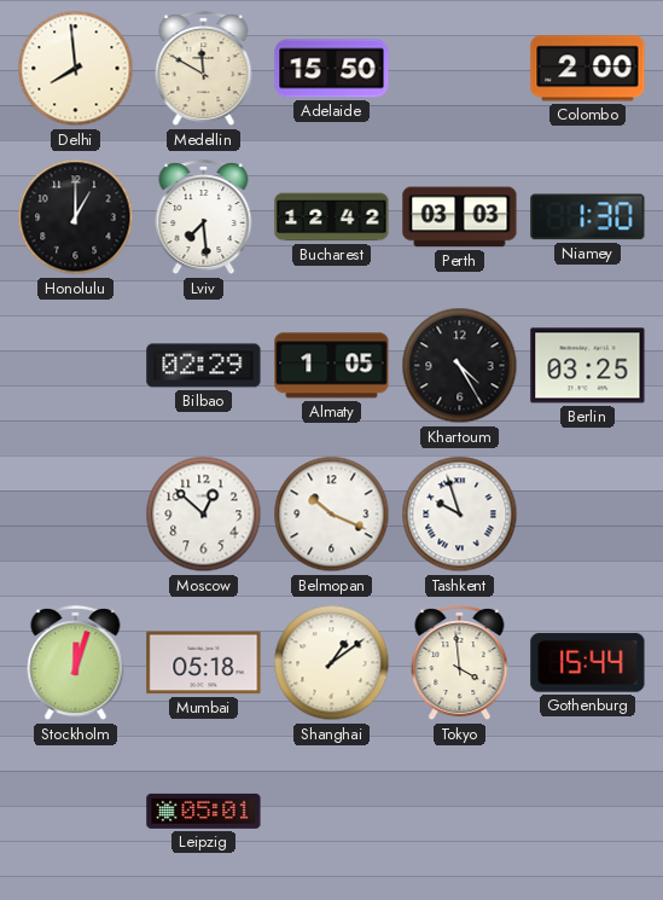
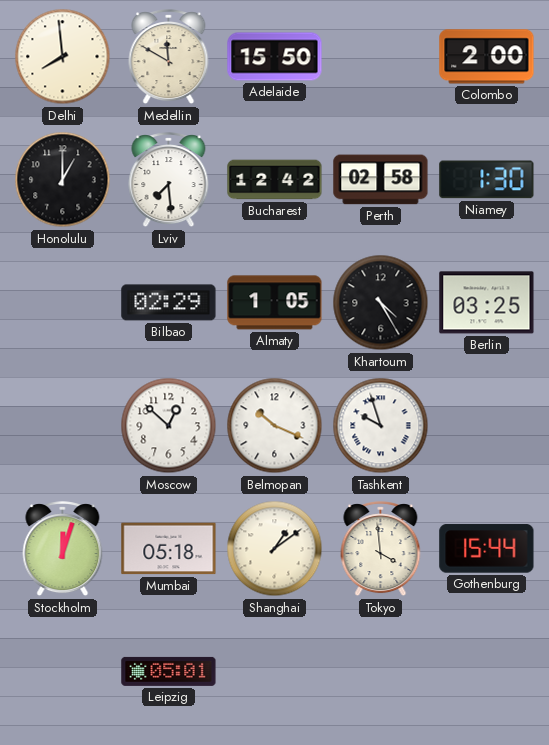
Perth: 03:03 -> 02:58
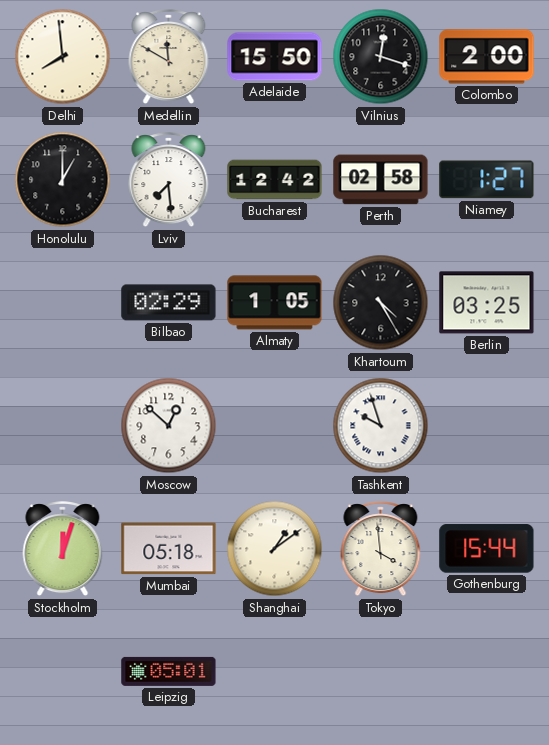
Vilnius: none -> 12:18
Niamey: 1:30 -> 1:27
Belmopan: 10:19 -> none
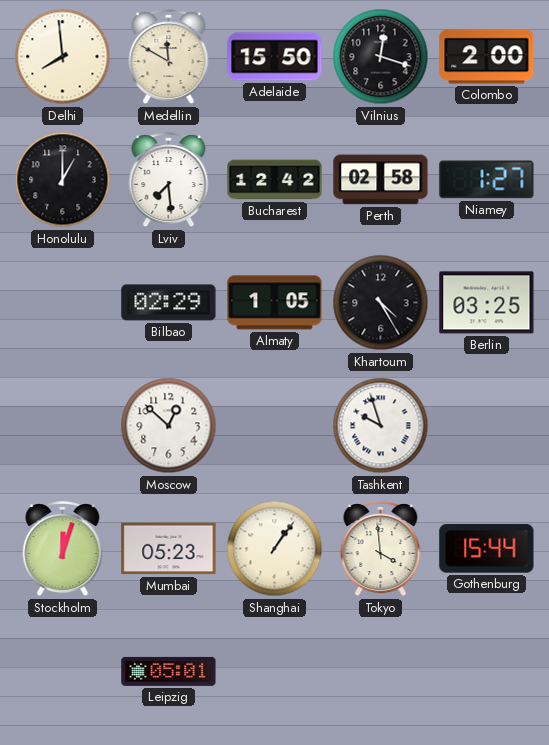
Mumbai: 05:18 -> 05:23
Shanghai: 1:09 -> 1:06
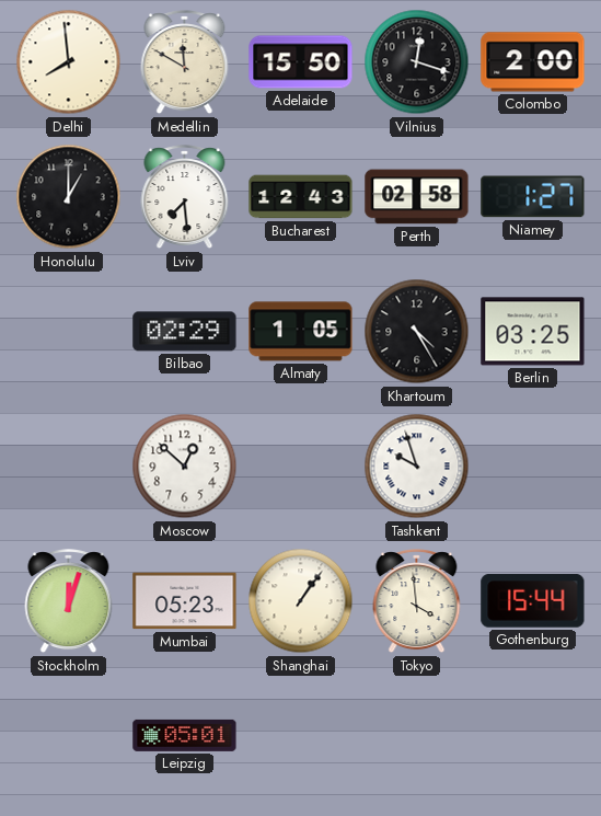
Bucharest: 12:42 -> 12:43
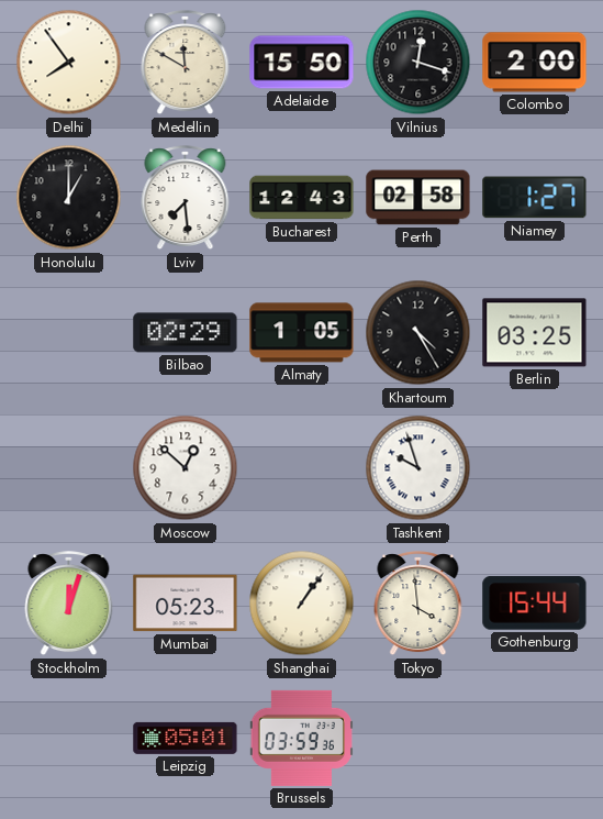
Delhi: 7:59 -> 7:54
Brussels: none -> 03:59
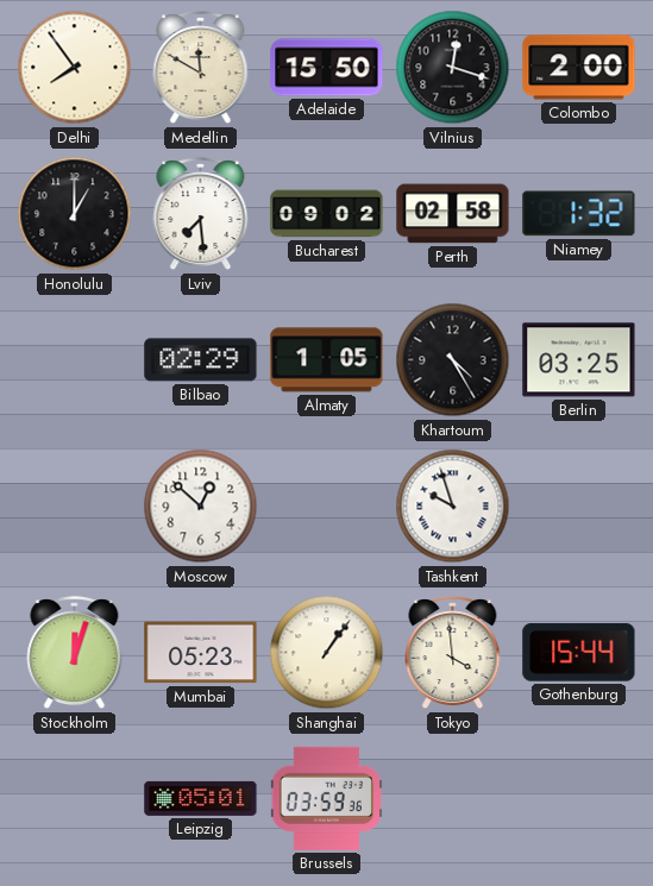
Bucharest: 12:43 -> 09:02
Niamey: 1:27 -> 1:32
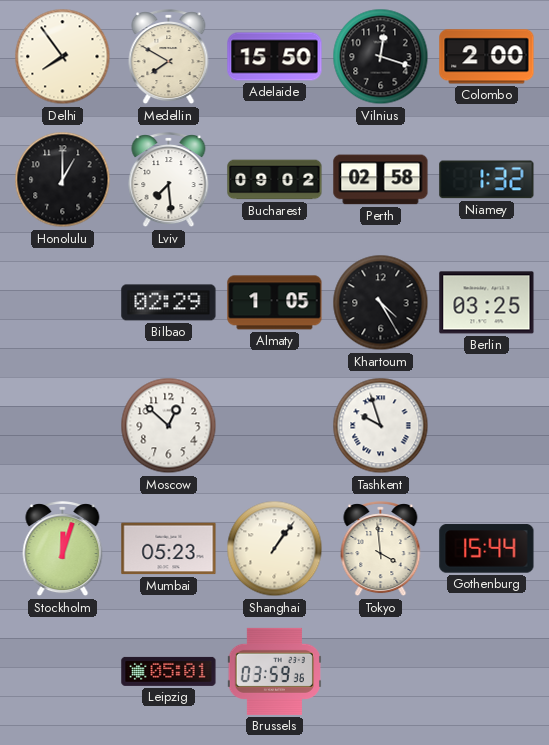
Medellin: 11:50 -> 7:50
